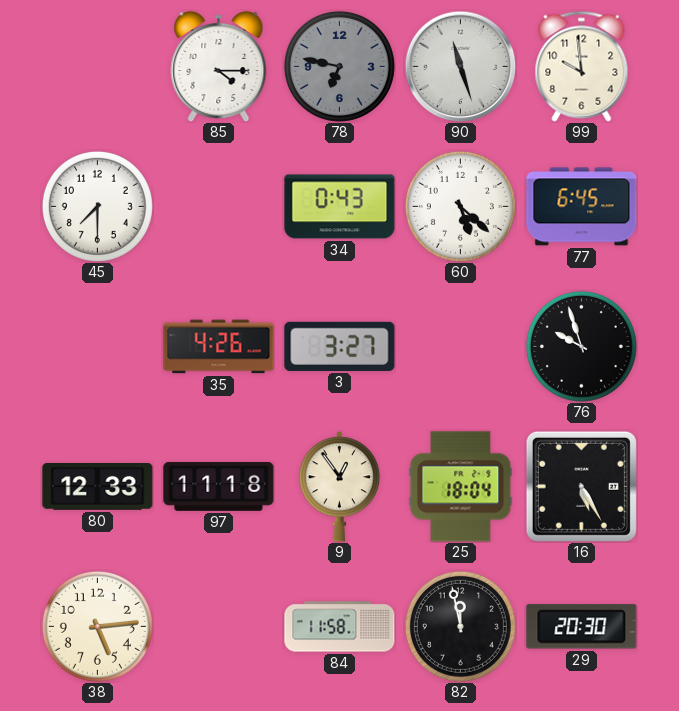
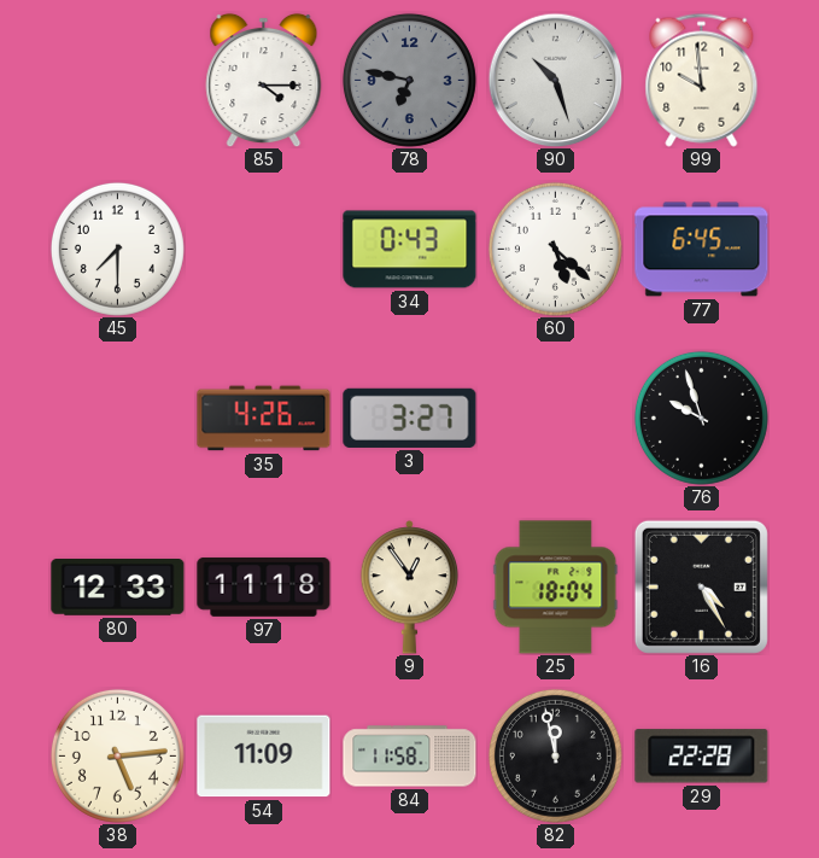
90: 11:27 -> 10:27
16: 5:25 -> 4:25
54: none -> 11:09
29: 20:30 -> 22:28
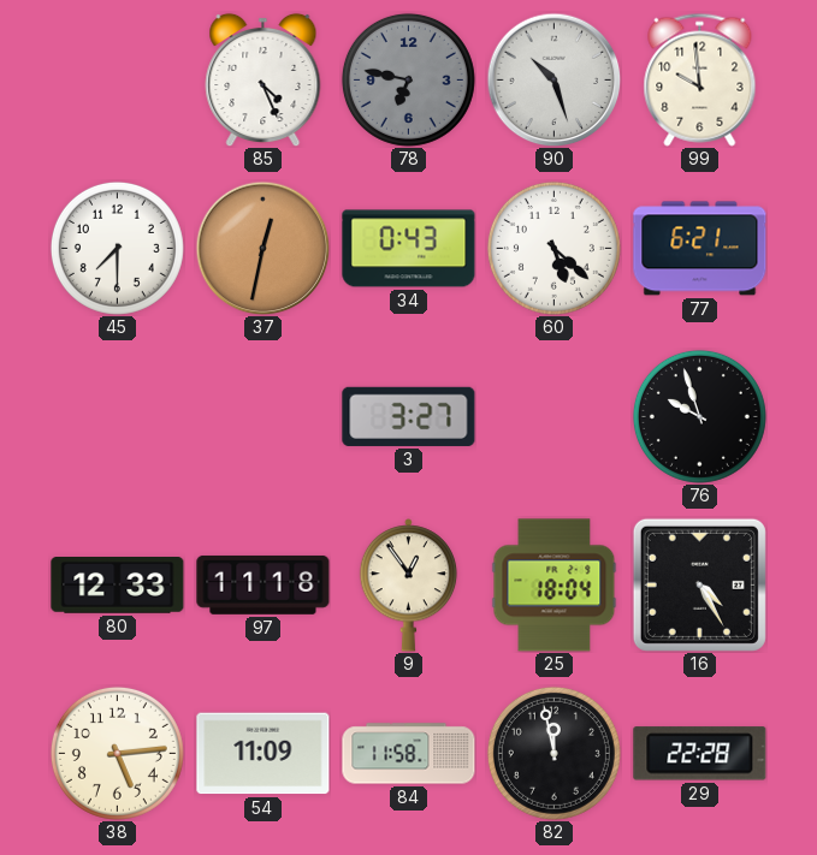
85: 4:15 -> 4:26
37: none -> 12:32
77: 6:45 -> 6:21
35: 4:26 -> none
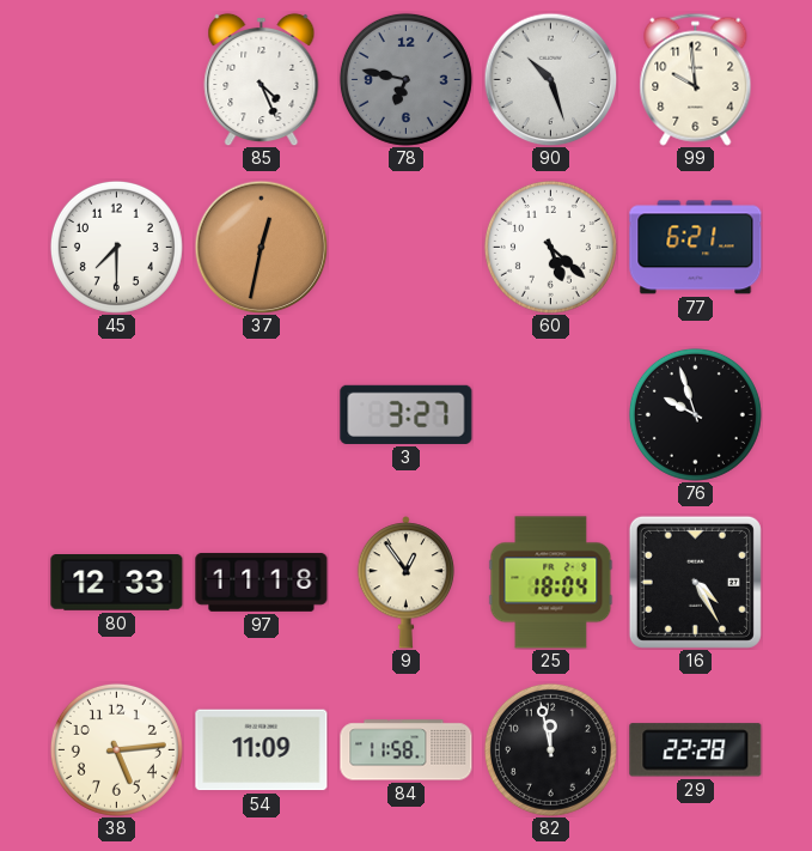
34: 0:43 -> none
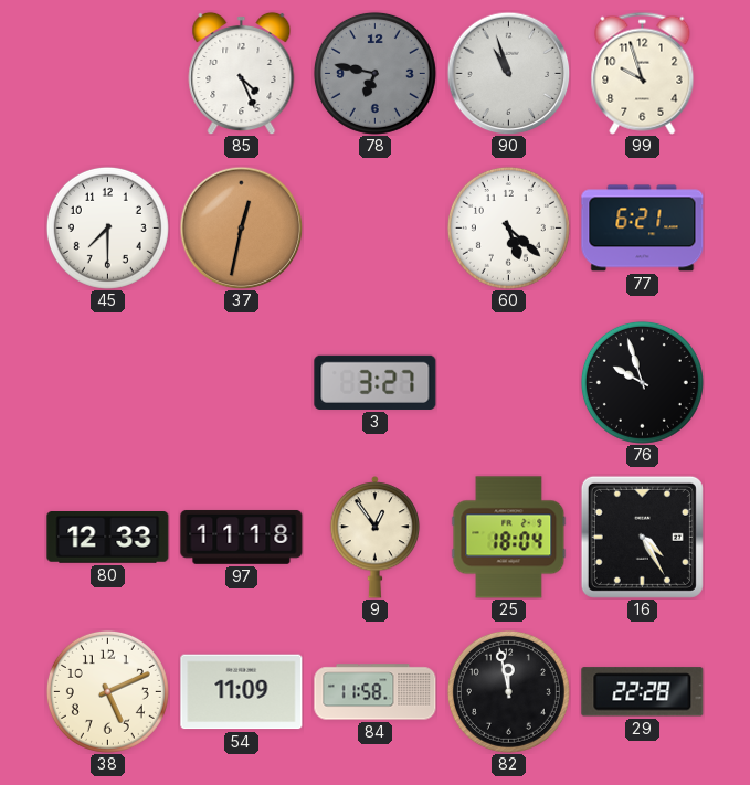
90: 10:27 -> 10:57
99: 9:59 -> 9:57
38: 5:14 -> 5:11
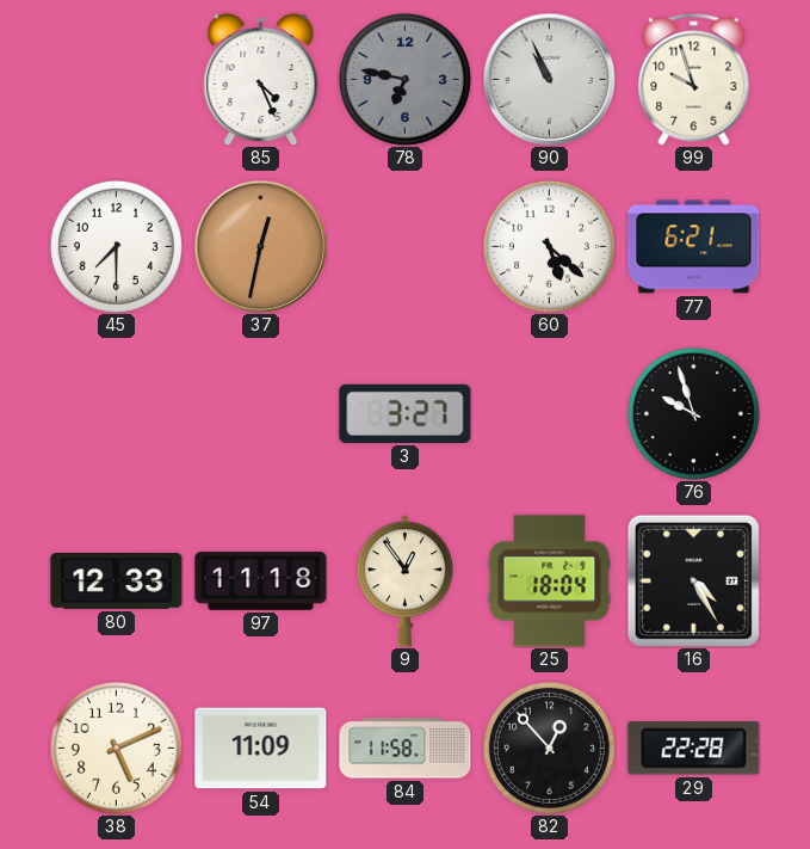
90: 10:57 -> 10:56
82: 11:58 -> 12:53
